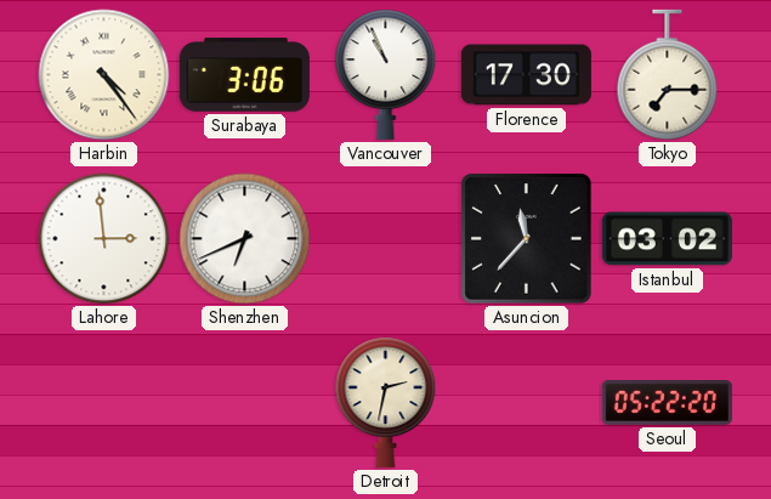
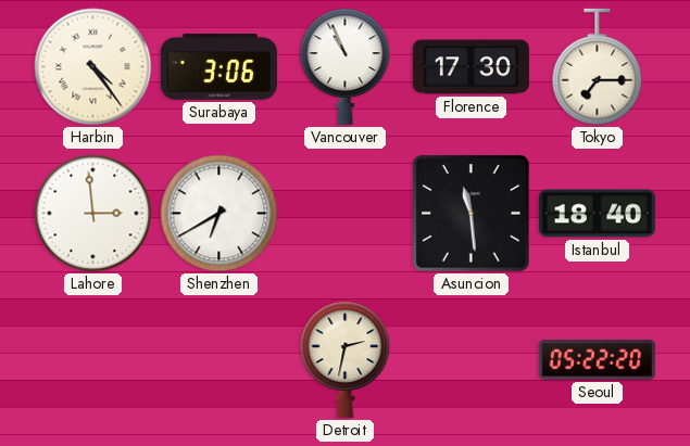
Shenzhen: 6:41 -> 6:40
Asuncion: 11:37 -> 11:29
Istanbul: 03:02 -> 18:40
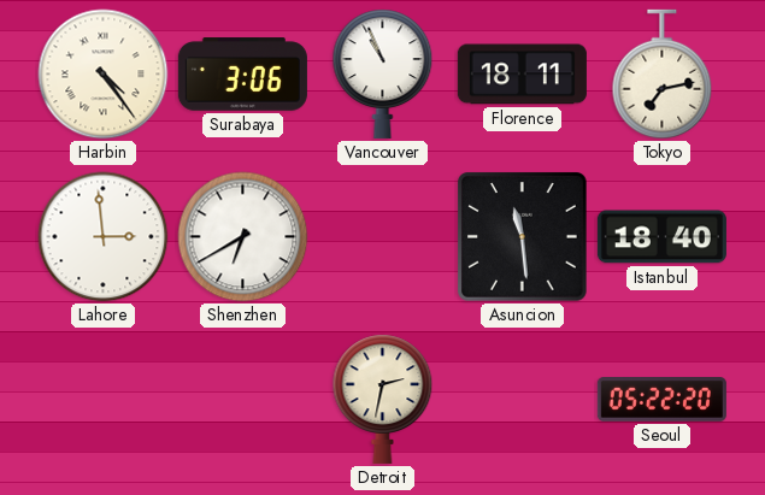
Florence: 17:30 -> 18:11
Tokyo: 7:15 -> 7:13
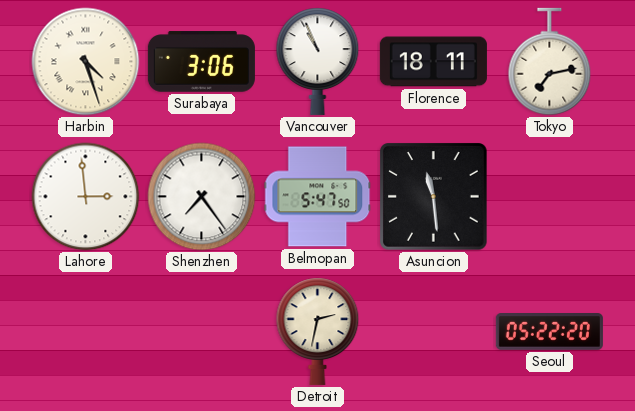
Harbin: 4:24 -> 4:27
Shenzhen: 6:40 -> 7:24
Belmopan: none -> 5:47
Istanbul: 18:40 -> none
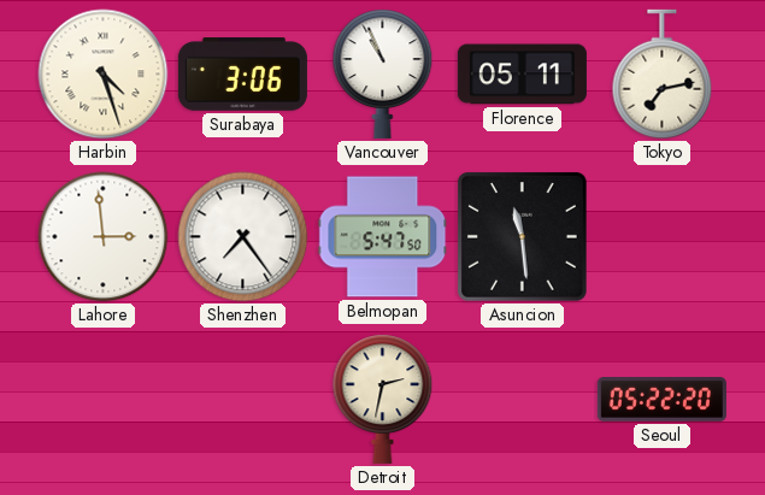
Florence: 18:11 -> 05:11
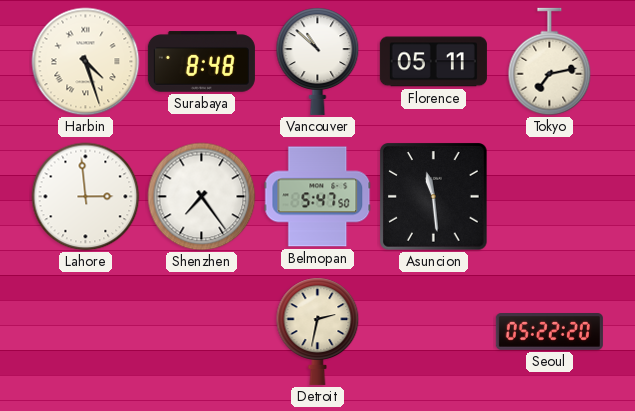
Surabaya: 3:06 -> 8:48
Vancouver: 10:56 -> 10:52
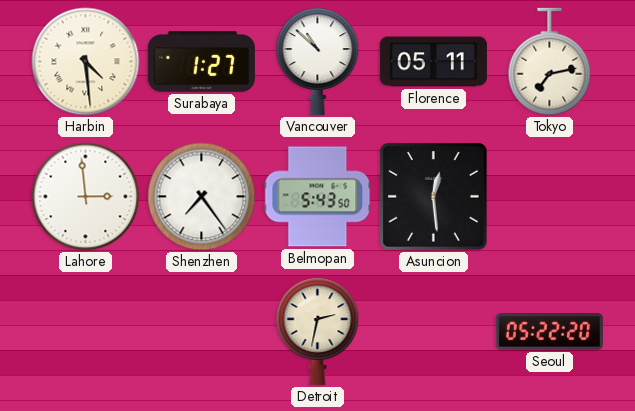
Harbin: 4:27 -> 4:29
Surabaya: 8:48 -> 1:27
Belmopan: 5:47 -> 5:43
Asuncion: 11:29 -> 12:29
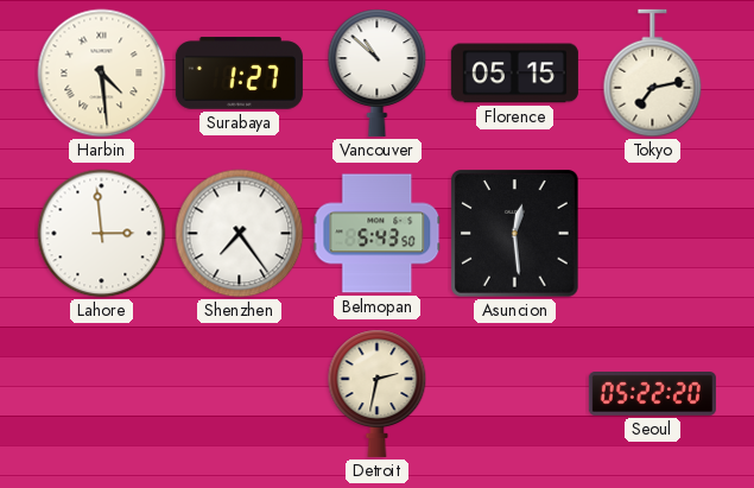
Florence: 05:11 -> 05:15
